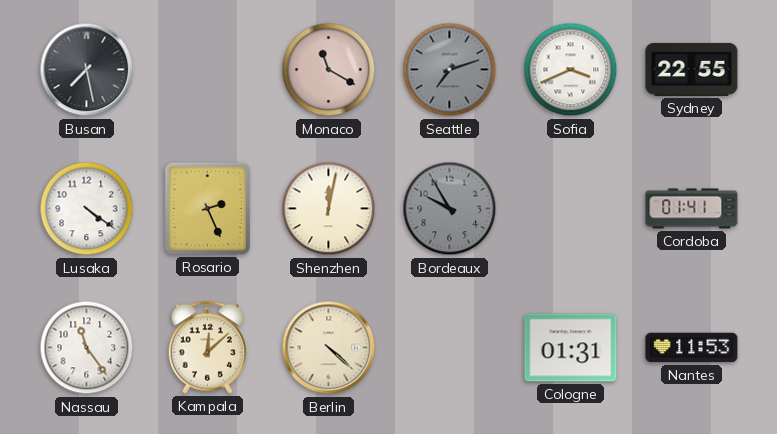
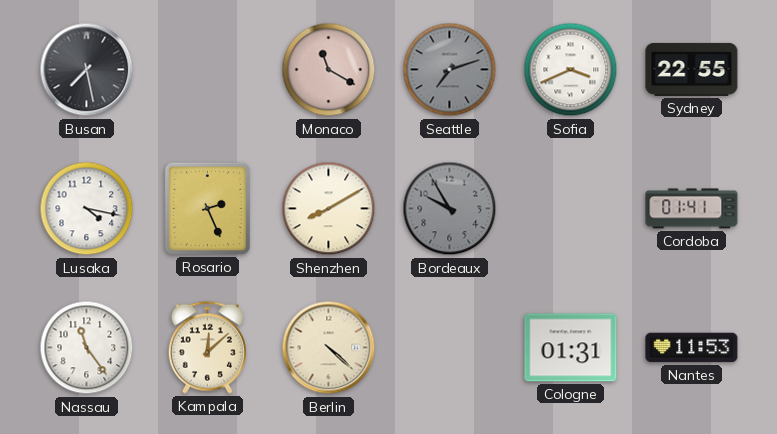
Lusaka: 4:21 -> 4:17
Shenzhen: 12:02 -> 8:10
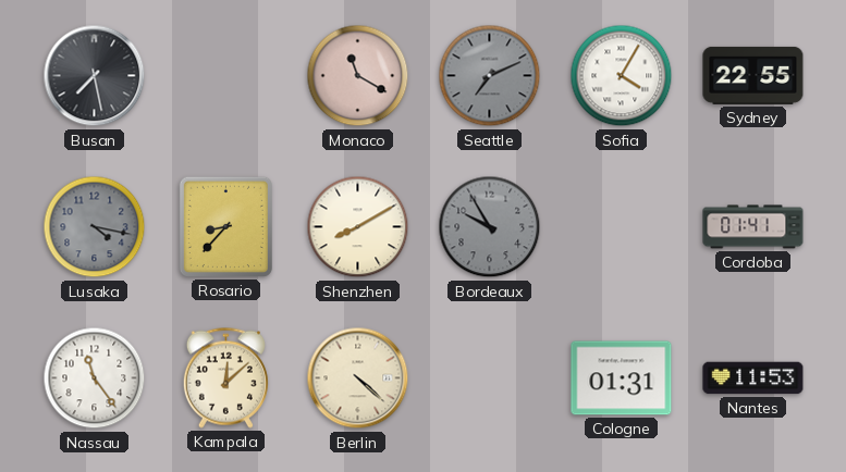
Seattle: 7:12 -> 7:11
Sofia: 3:41 -> 4:05
Lusaka dial: white -> grey
Rosario: 2:26 -> 8:37
